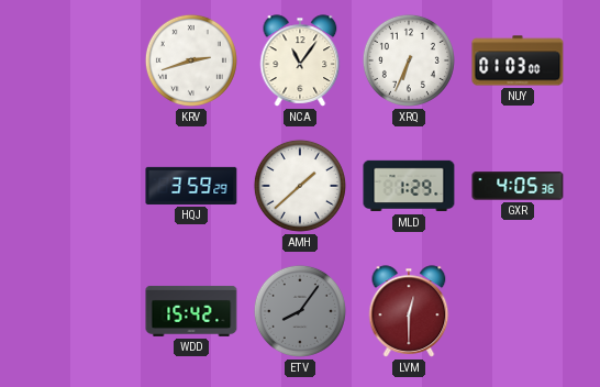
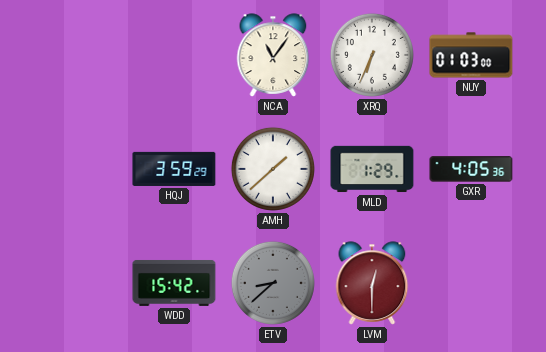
KRV: 2:42 -> none
ETV: 8:06 -> 8:38
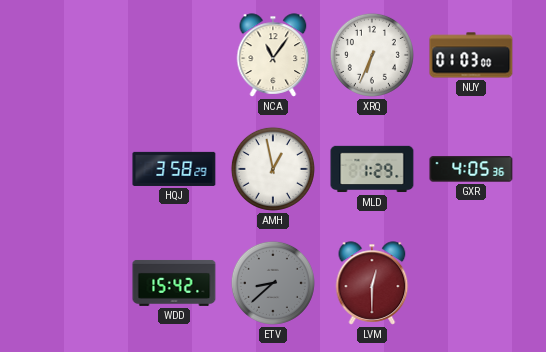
HQJ: 3:59 -> 3:58
AMH: 1:38 -> 12:58
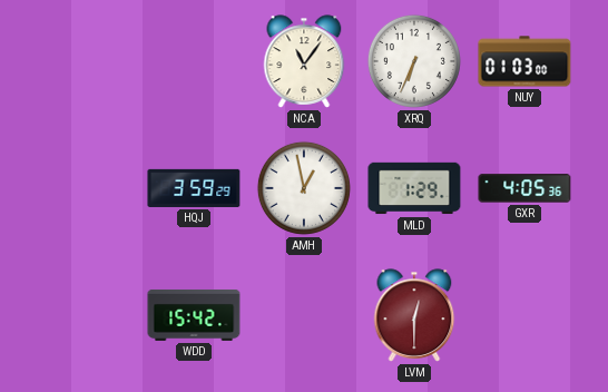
HQJ: 3:58 -> 3:59
ETV: 8:38 -> none
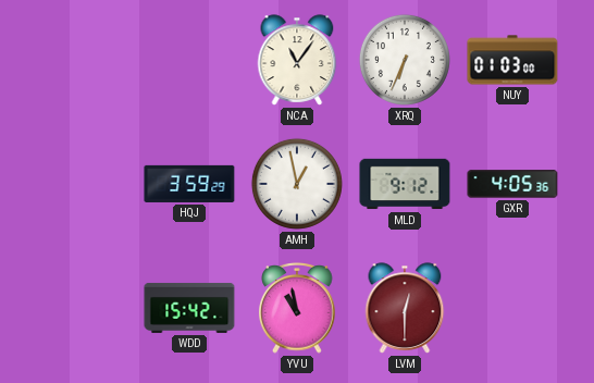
MLD: 1:29 -> 9:12
YVU: none -> 10:58
